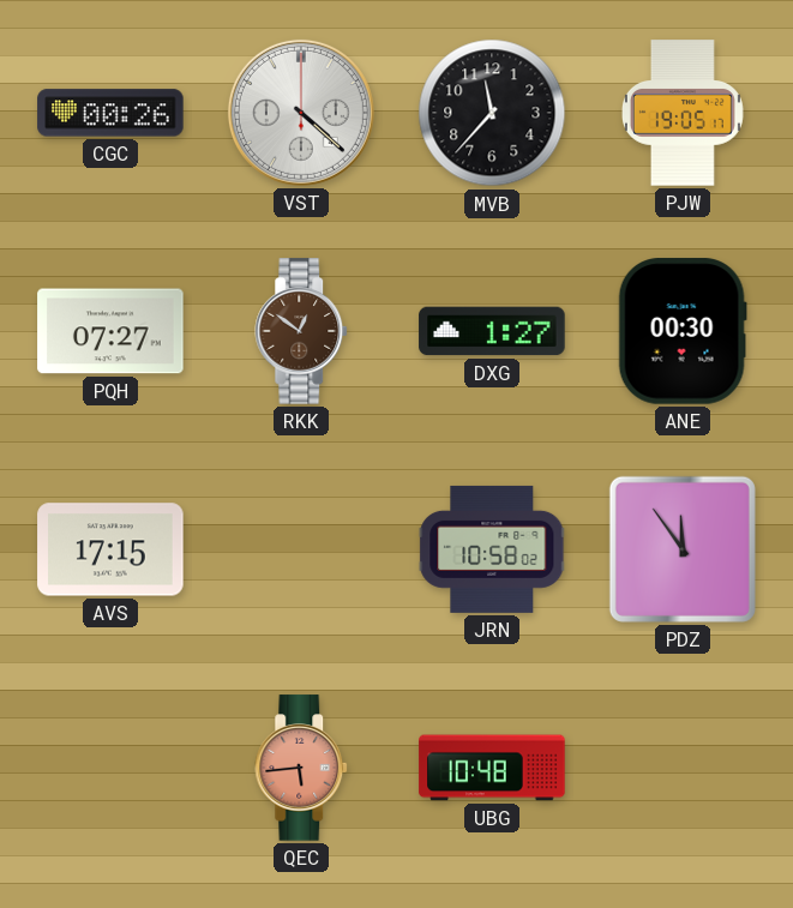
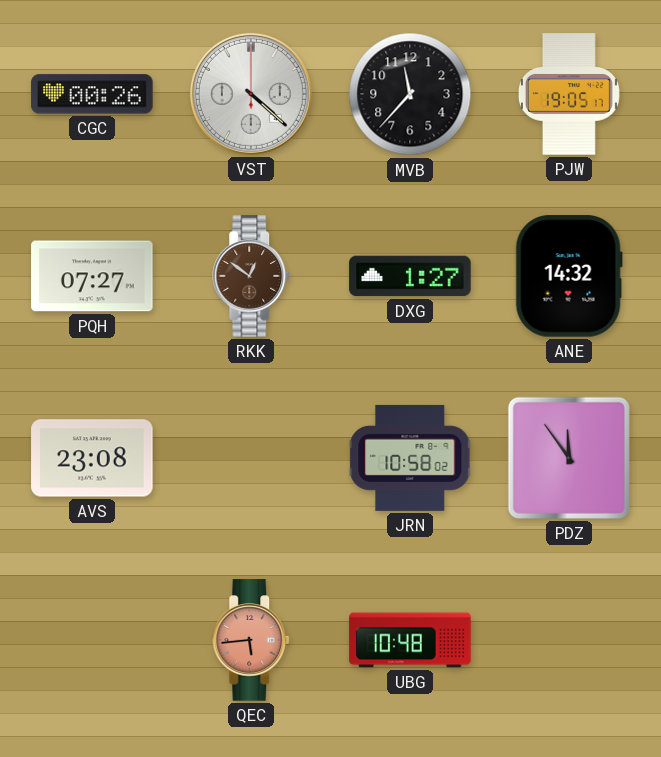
ANE: 00:30 -> 14:32
AVS: 17:15 -> 23:08
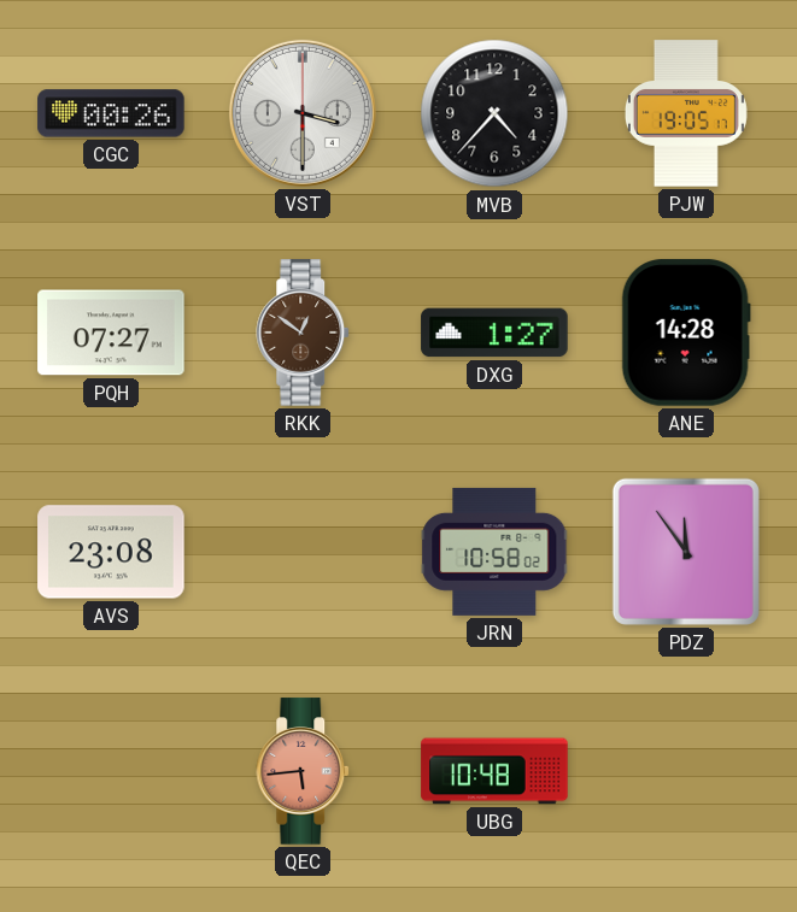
VST: 4:22 -> 3:30
MVB: 11:37 -> 4:37
ANE: 14:32 -> 14:28
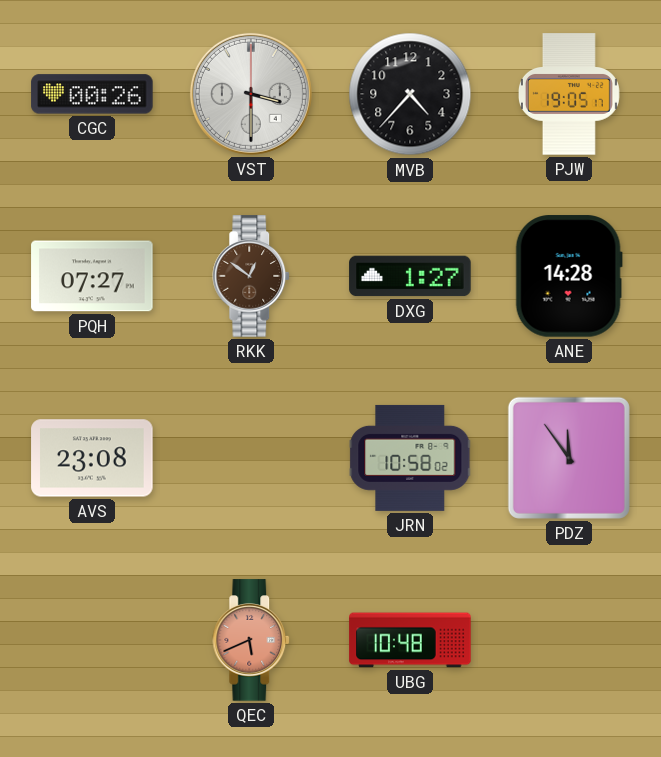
QEC: 5:44 -> 5:41
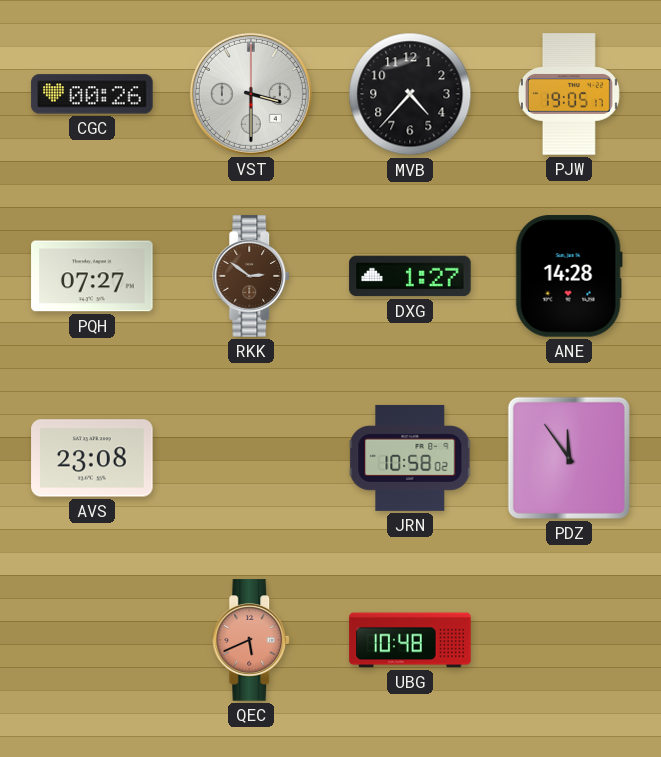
RKK: 12:51 -> 2:51
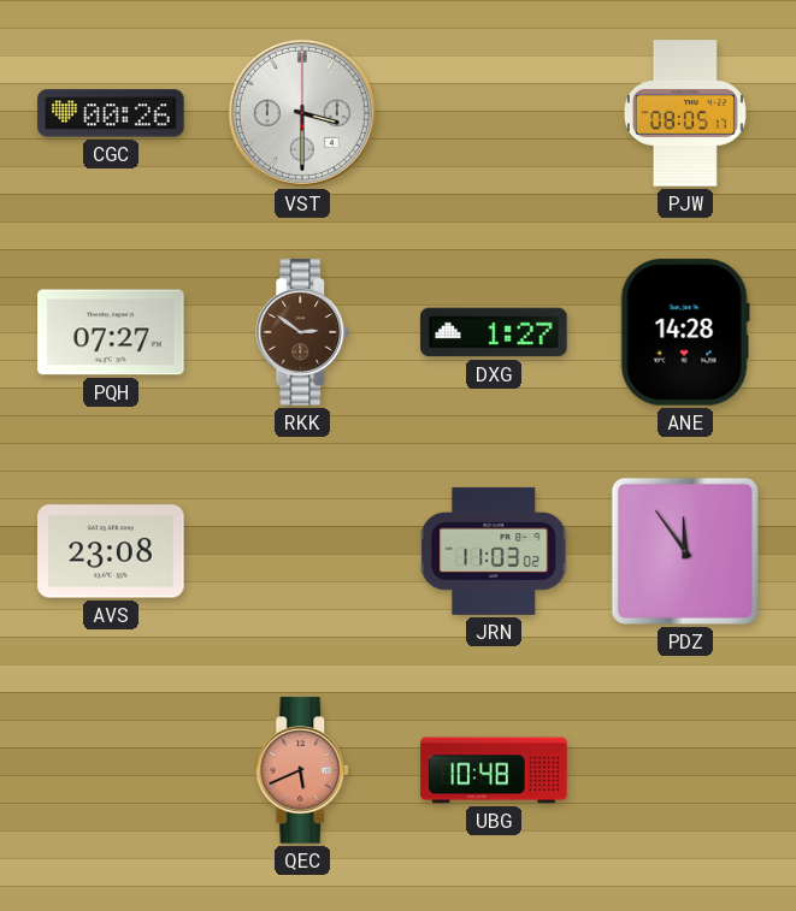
MVB: 4:37 -> none
PJW: 19:05 -> 08:05
JRN: 10:58 -> 11:03
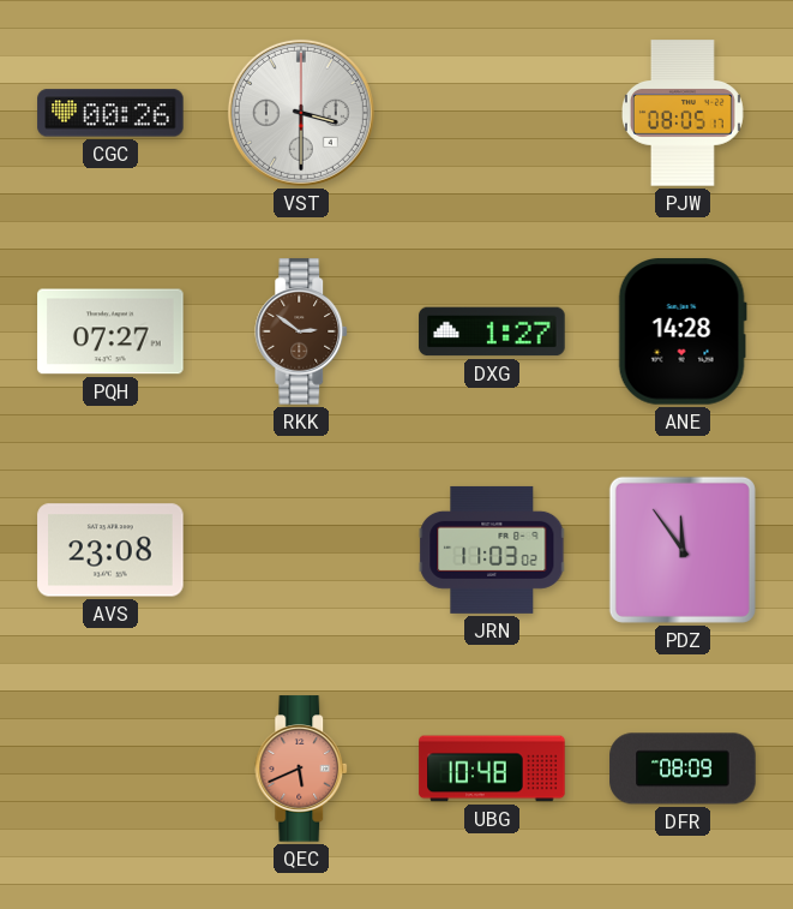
DFR: none -> 08:09
